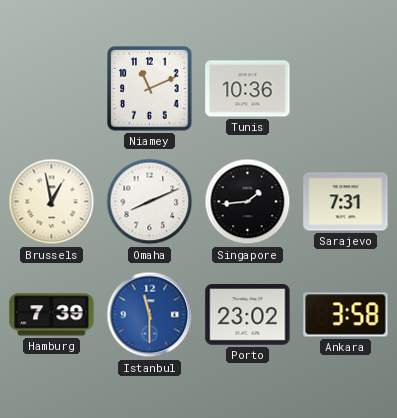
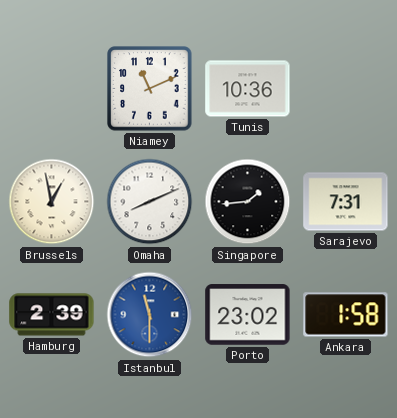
Hamburg: 7:39 -> 2:39
Ankara: 3:58 -> 1:58
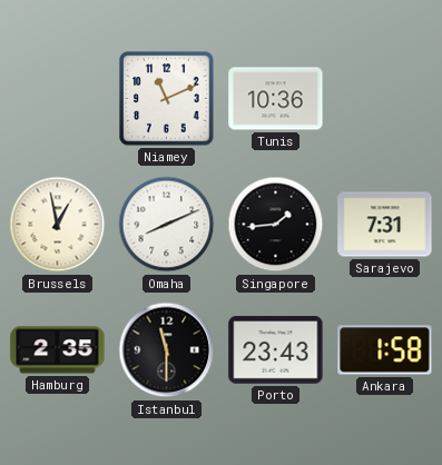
Hamburg: 2:39 -> 2:35
Istanbul dial: blue -> black
Porto: 23:02 -> 23:43
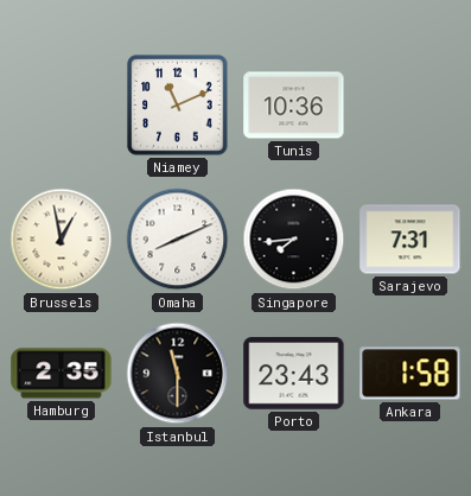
Singapore: 1:44 -> 7:44
